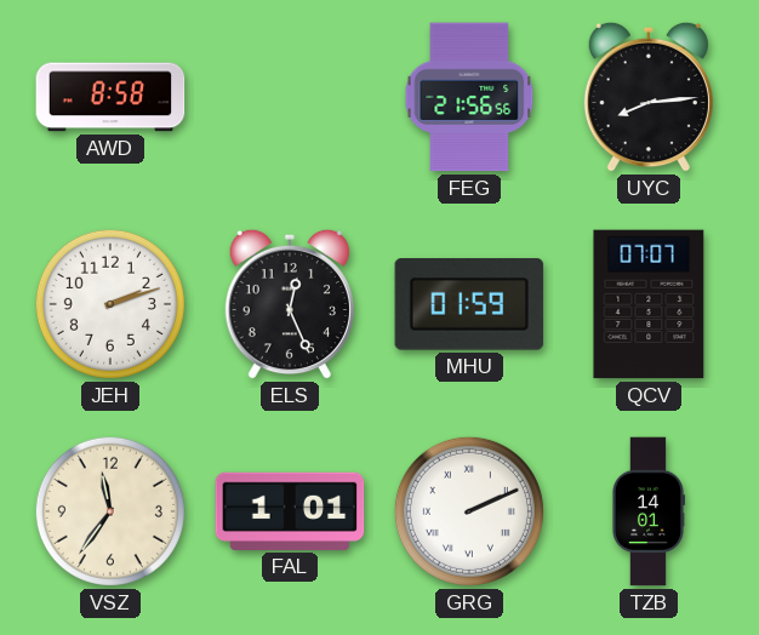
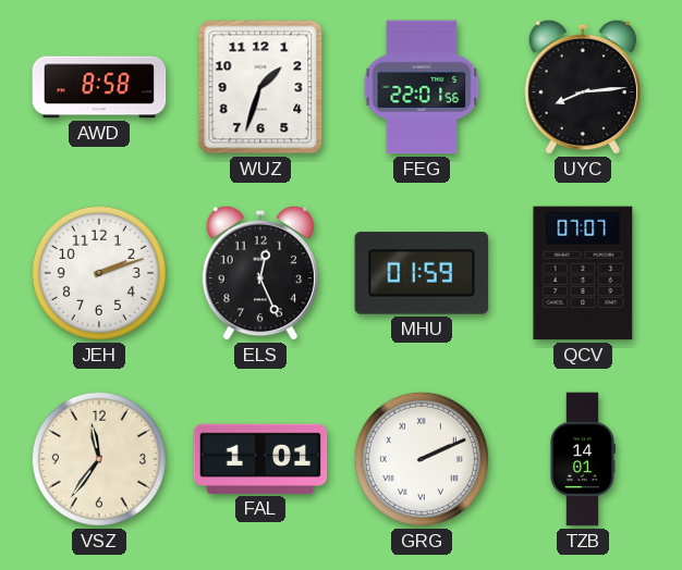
WUZ: none -> 1:33
FEG: 21:56 -> 22:01
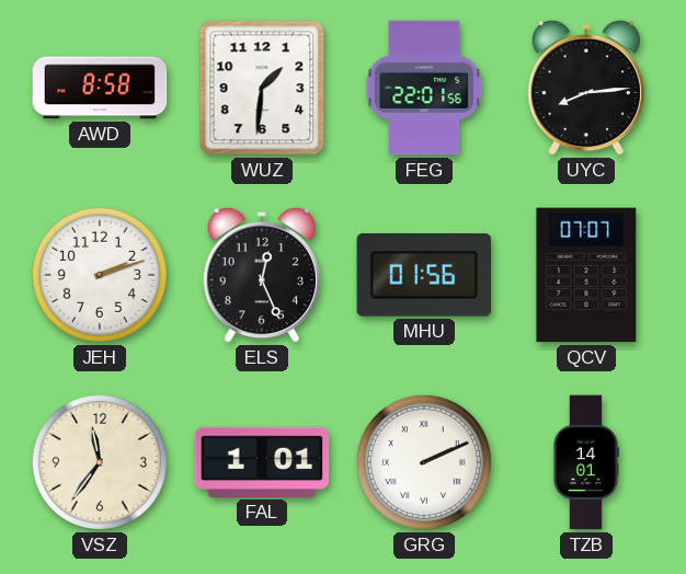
WUZ: 1:33 -> 1:31
MHU: 01:59 -> 01:56
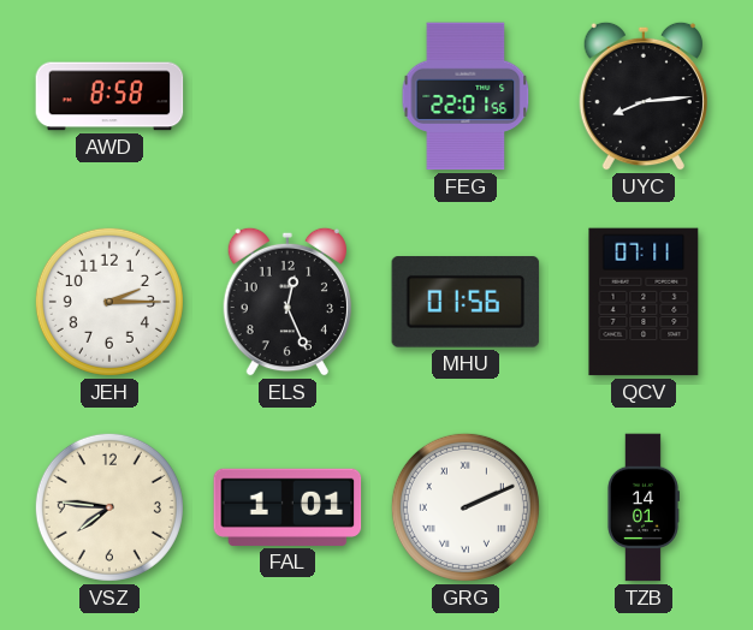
WUZ: 1:31 -> none
JEH: 2:12 -> 2:15
QCV: 07:07 -> 07:11
VSZ: 11:36 -> 7:46
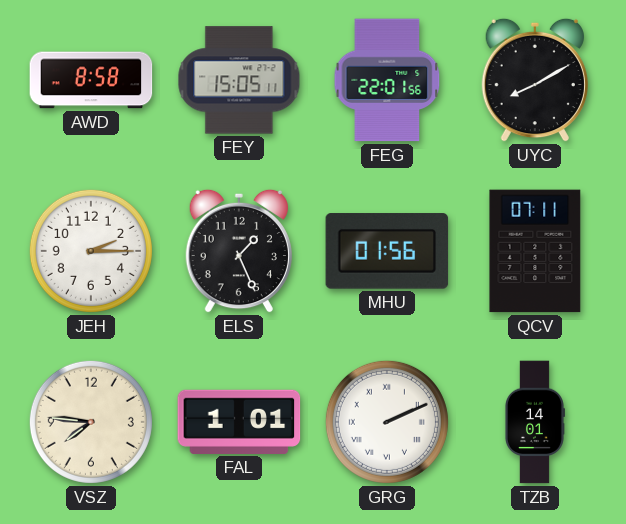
FEY: none -> 15:05
UYC: 8:14 -> 8:10
ELS: 12:26 -> 1:26
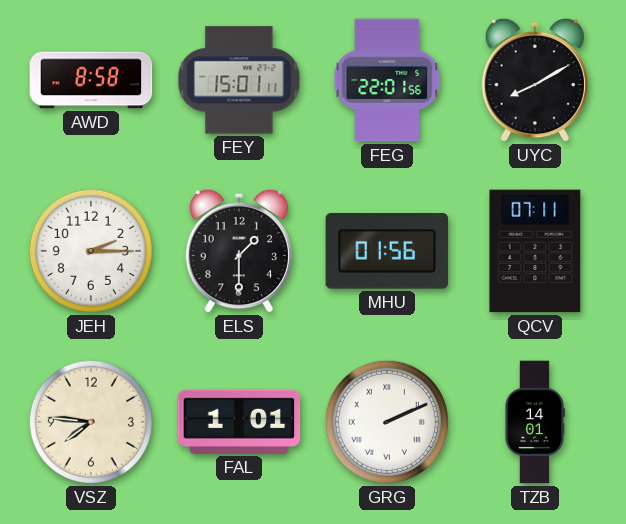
FEY: 15:05 -> 15:01
ELS: 1:26 -> 1:30
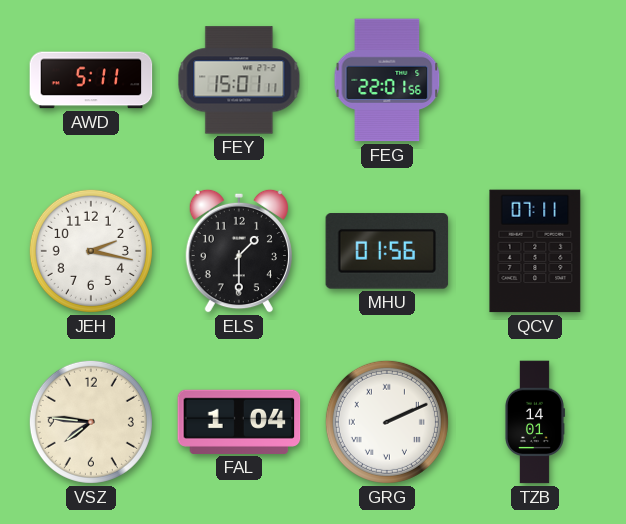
AWD: 8:58 -> 5:11
UYC: 8:10 -> none
JEH: 2:15 -> 2:17
FAL: 1:01 -> 1:04
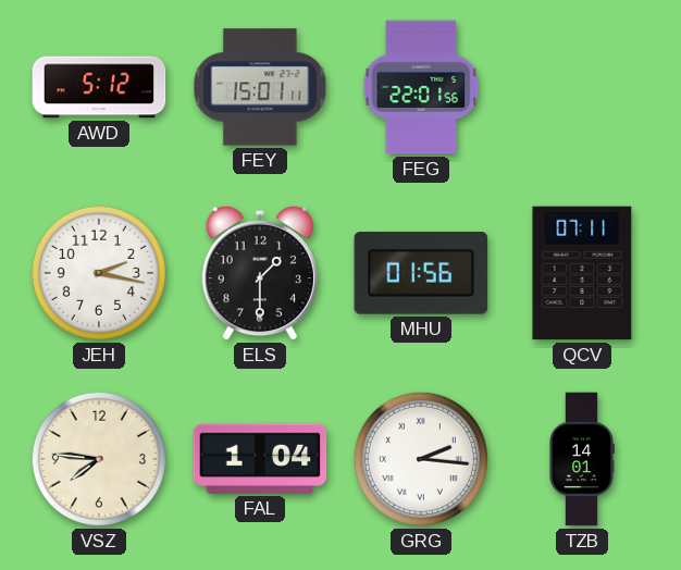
AWD: 5:11 -> 5:12
GRG: 2:11 -> 2:16
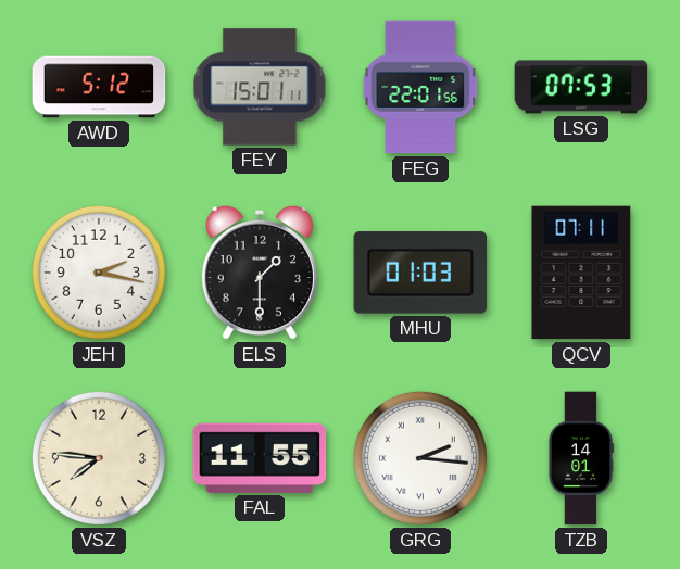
LSG: none -> 07:53
MHU: 01:56 -> 01:03
FAL: 1:04 -> 11:55
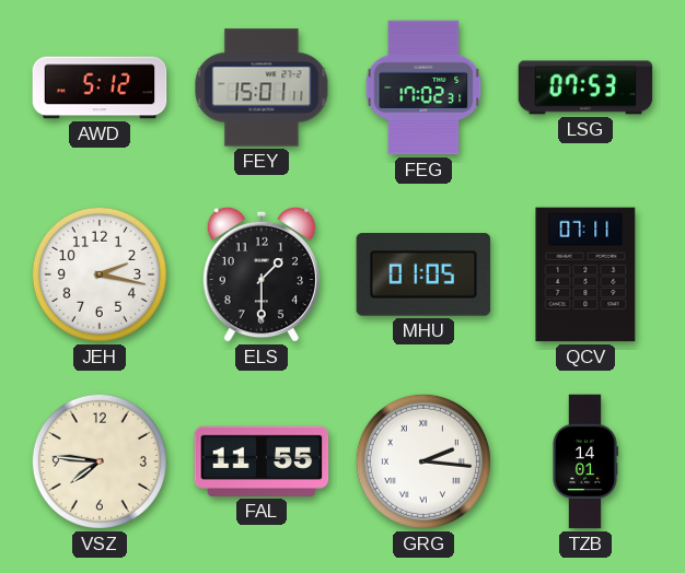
FEG: 22:01 -> 17:02
MHU: 01:03 -> 01:05
